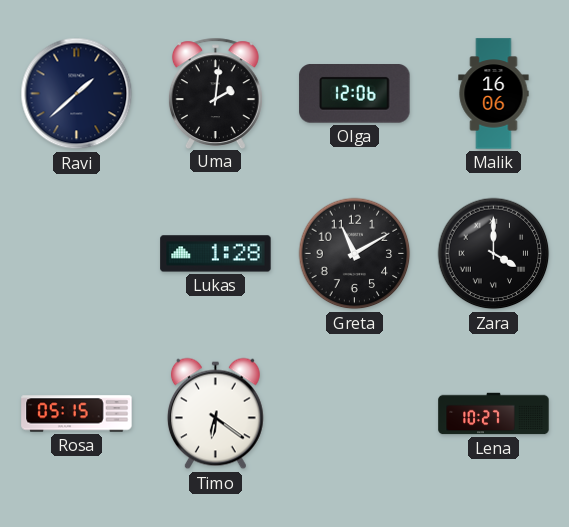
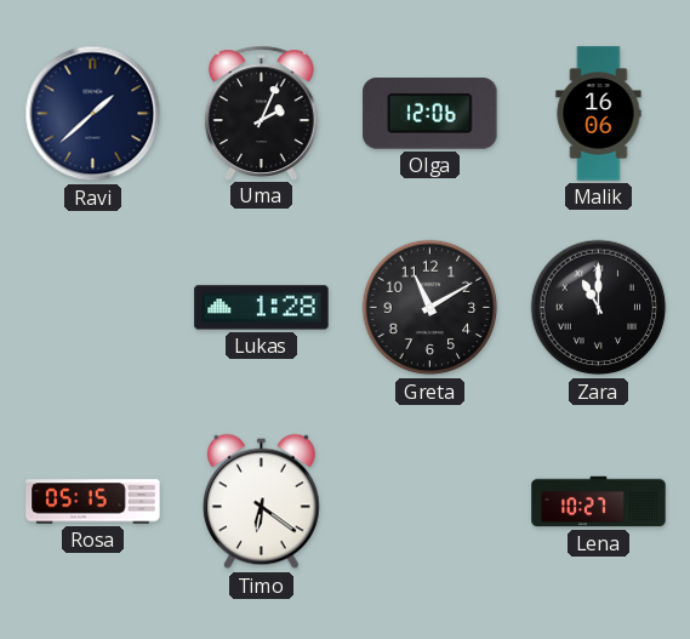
Uma: 2:01 -> 2:04
Zara: 4:00 -> 11:00
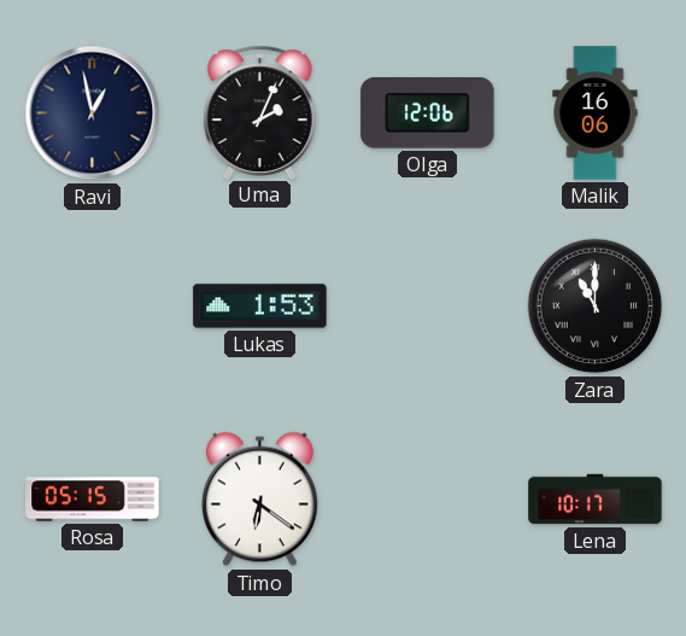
Ravi: 1:38 -> 12:58
Lukas: 1:28 -> 1:53
Greta: 11:10 -> none
Lena: 10:27 -> 10:17
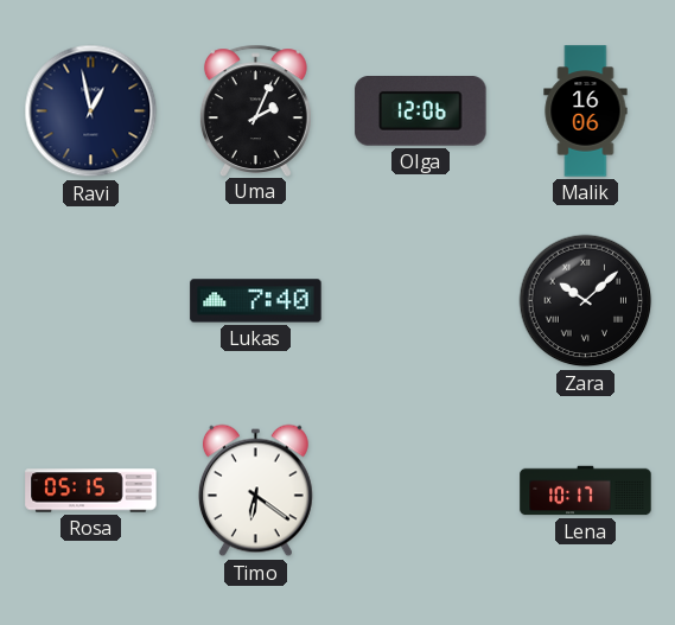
Lukas: 1:53 -> 7:40
Zara: 11:00 -> 10:08
